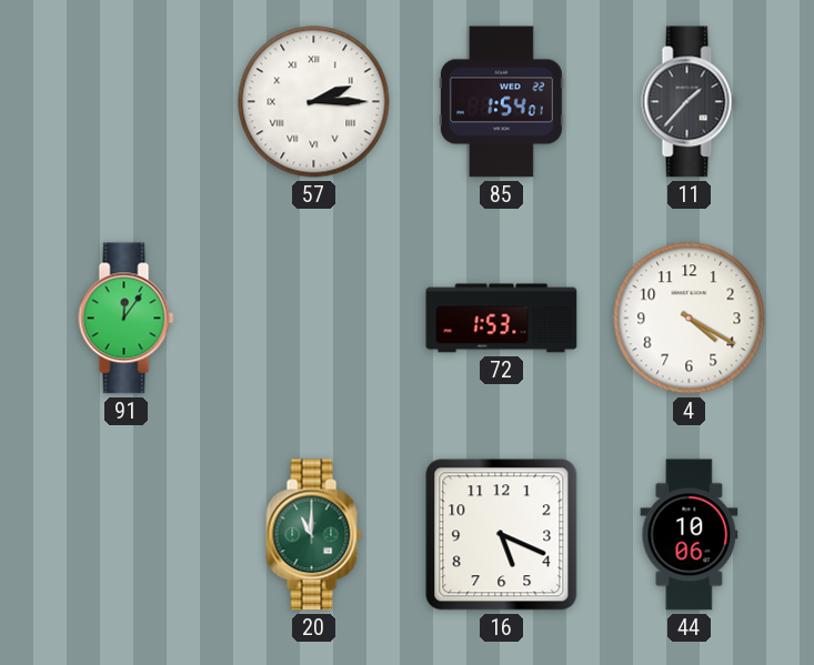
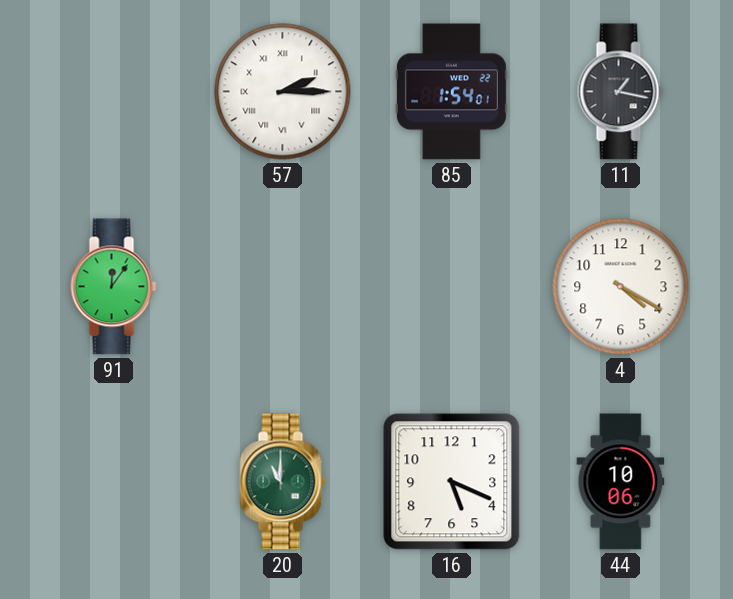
11: 1:37 -> 1:17
72: 1:53 -> none
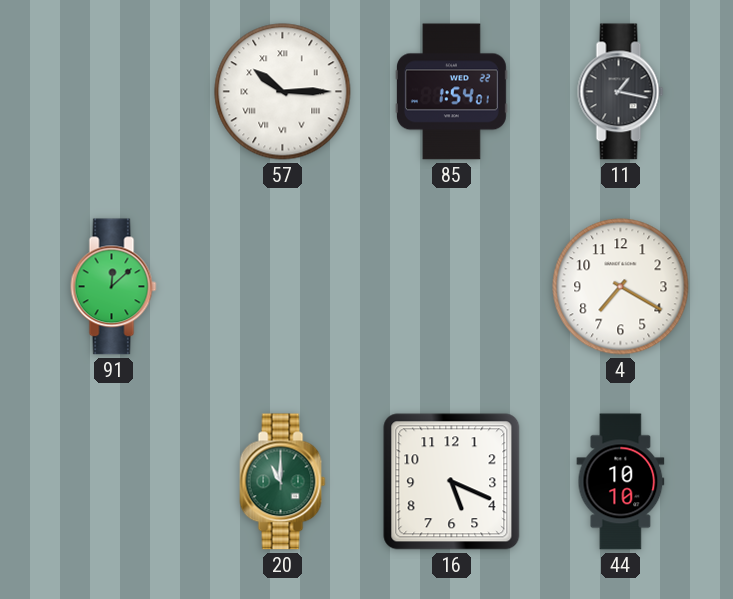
57: 2:15 -> 10:15
91: 12:06 -> 12:08
4: 4:20 -> 7:20
44: 10:06 -> 10:10
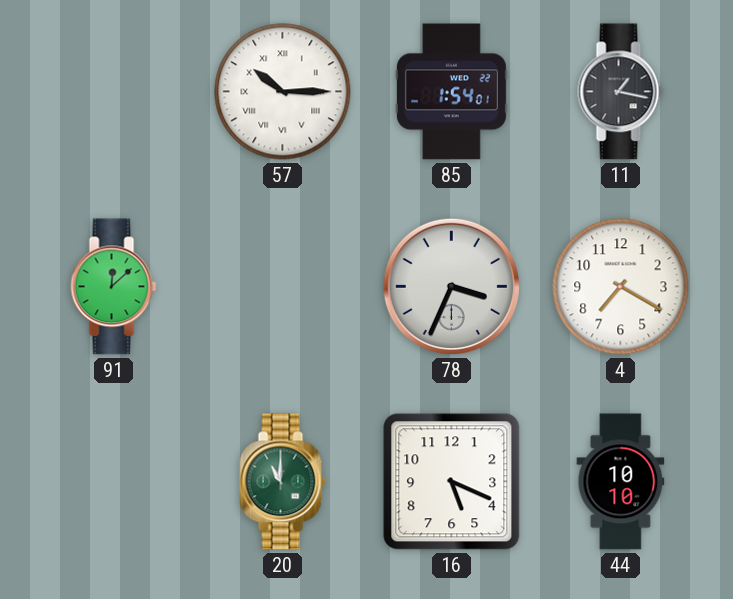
78: none -> 3:34
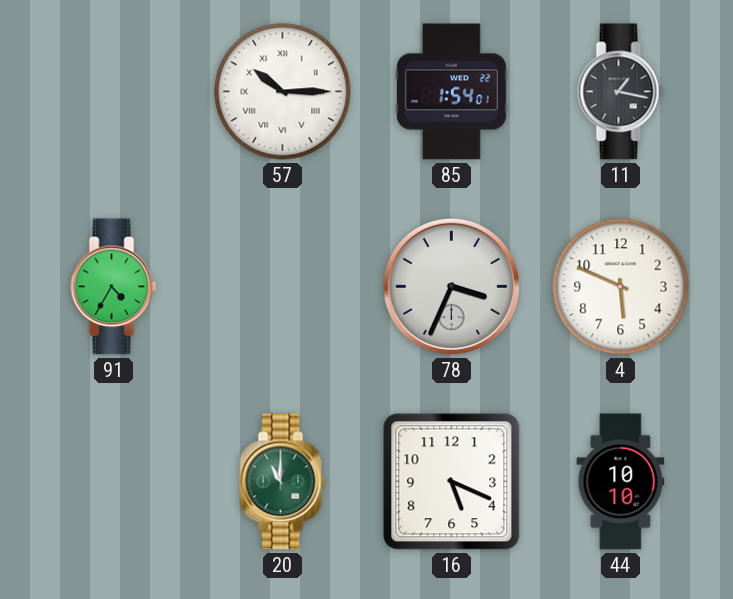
91: 12:08 -> 4:35
4: 7:20 -> 5:49
